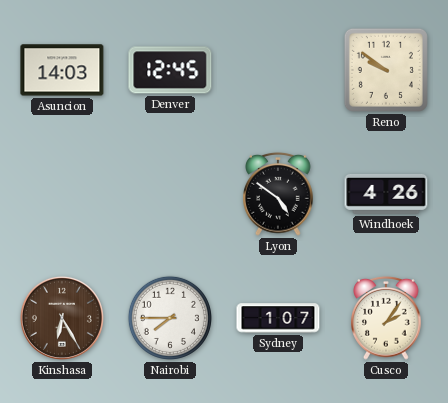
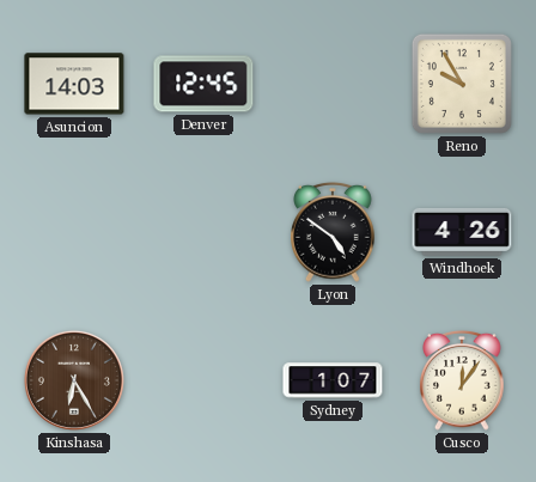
Reno: 9:51 -> 9:55
Nairobi: 7:45 -> none
Cusco: 2:06 -> 12:06
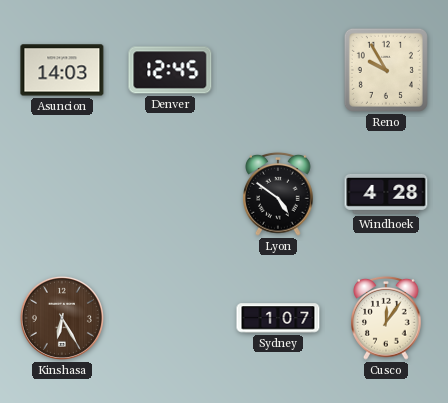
Windhoek: 4:26 -> 4:28
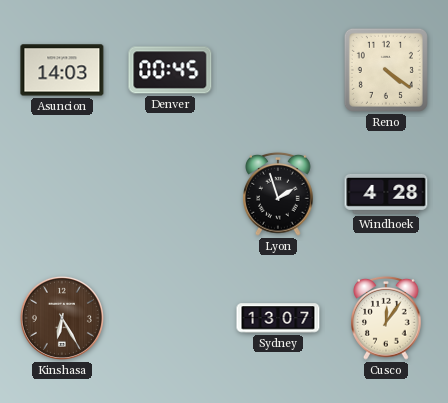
Denver: 12:45 -> 00:45
Reno: 9:55 -> 4:21
Lyon: 4:51 -> 1:57
Sydney: 1:07 -> 13:07
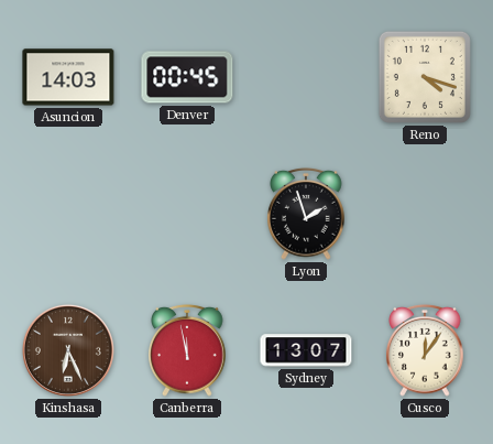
Reno: 4:21 -> 4:18
Windhoek: 4:28 -> none
Kinshasa: 6:25 -> 6:26
Canberra: none -> 11:58
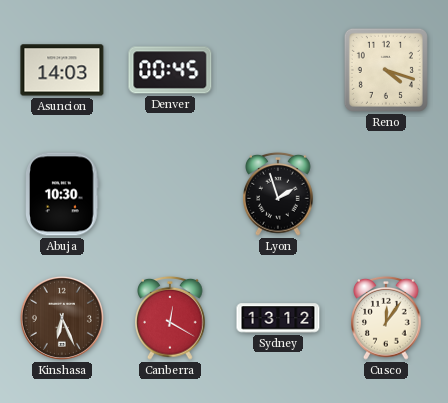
Abuja: none -> 10:30
Canberra: 11:58 -> 12:20
Sydney: 13:07 -> 13:12
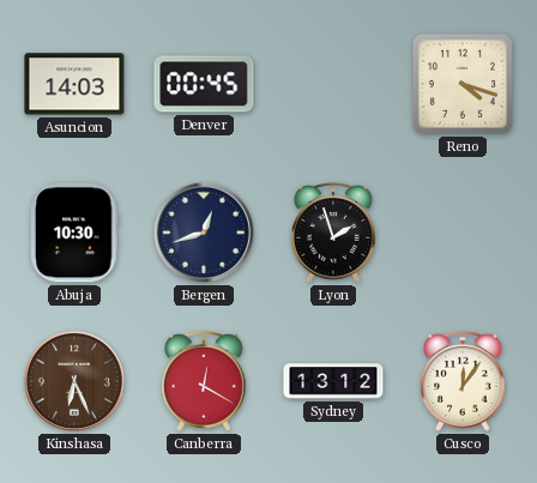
Bergen: none -> 12:42
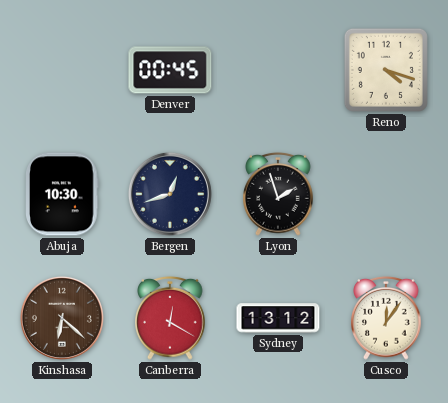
Asuncion: 14:03 -> none
Kinshasa: 6:26 -> 6:22
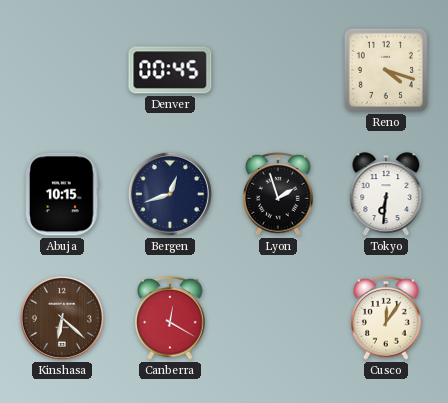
Abuja: 10:30 -> 10:15
Tokyo: none -> 6:31
Sydney: 13:12 -> none
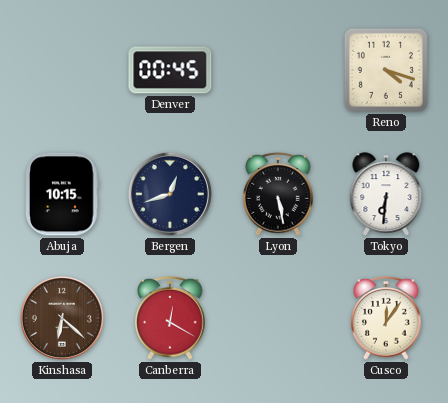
Lyon: 1:57 -> 5:28
